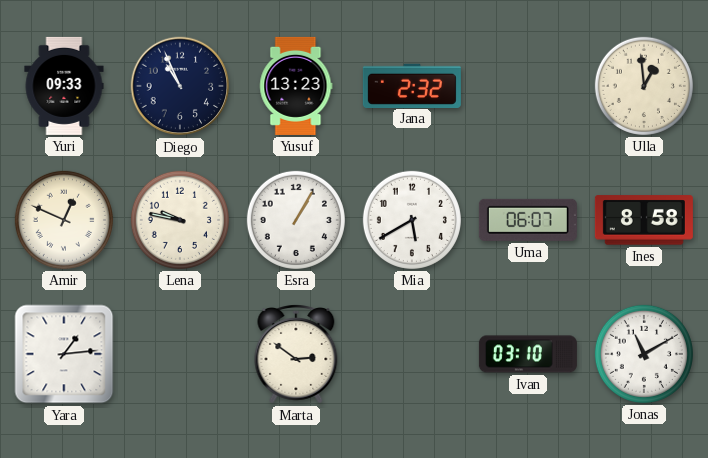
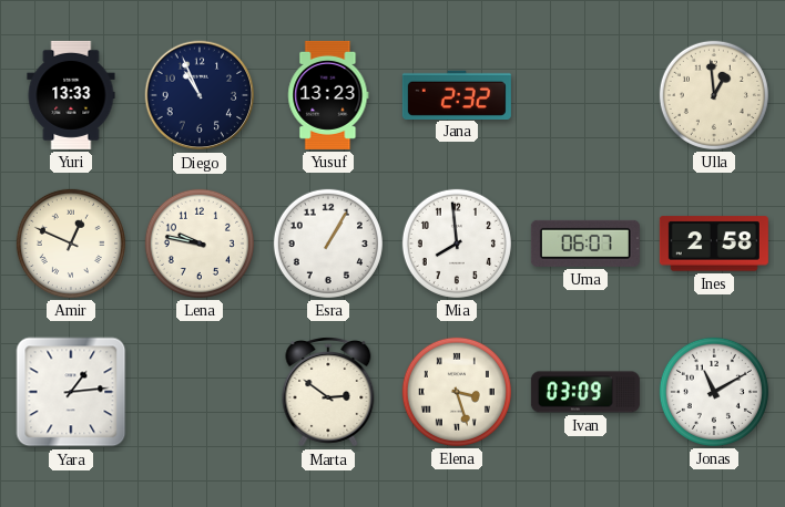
Yuri: 09:33 -> 13:33
Mia: 5:40 -> 7:59
Ines: 8:58 -> 2:58
Elena: none -> 3:27
Ivan: 03:10 -> 03:09
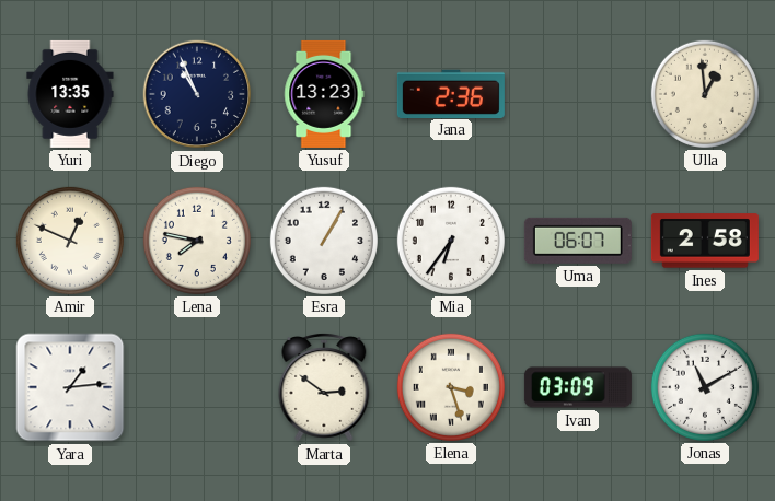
Yuri: 13:33 -> 13:35
Jana: 2:32 -> 2:36
Lena: 9:47 -> 7:47
Mia: 7:59 -> 6:36
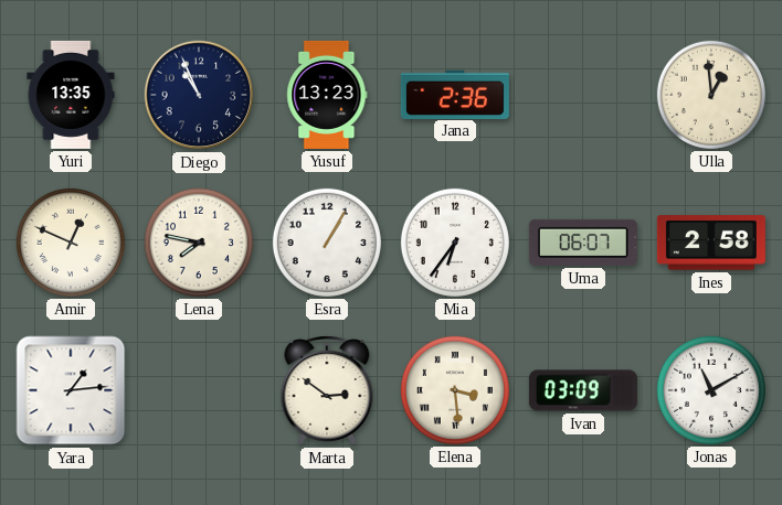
Elena: 3:27 -> 3:29
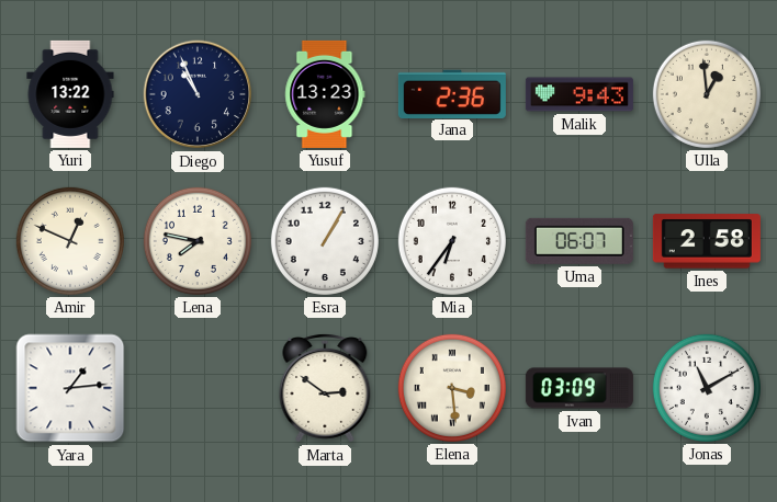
Yuri: 13:35 -> 13:22
Malik: none -> 9:43
